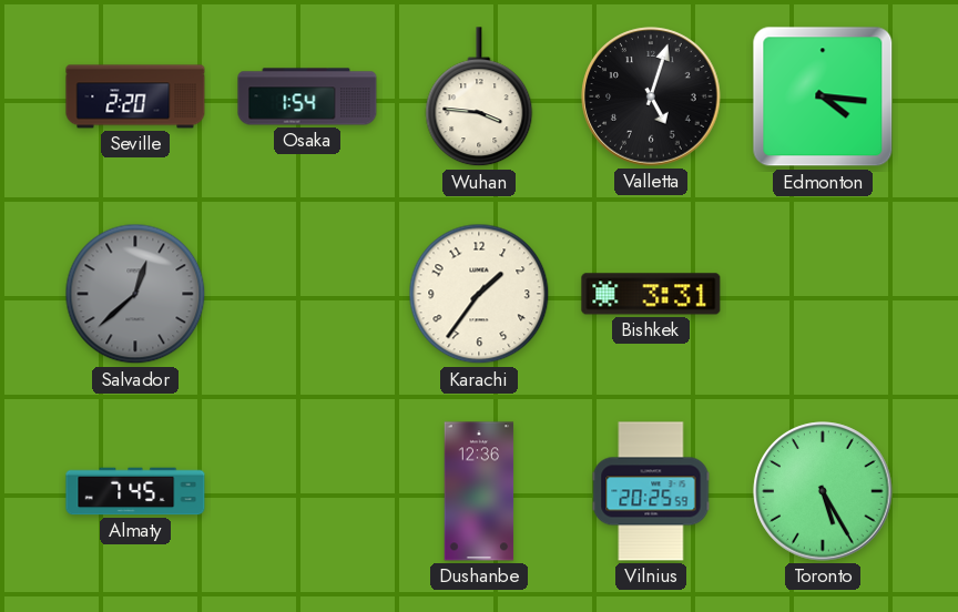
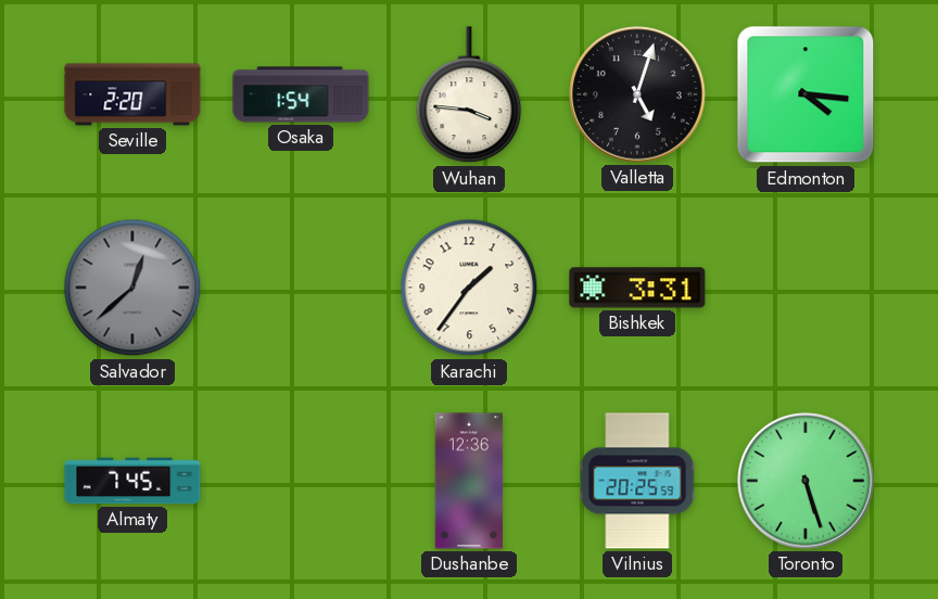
Toronto: 5:25 -> 5:27
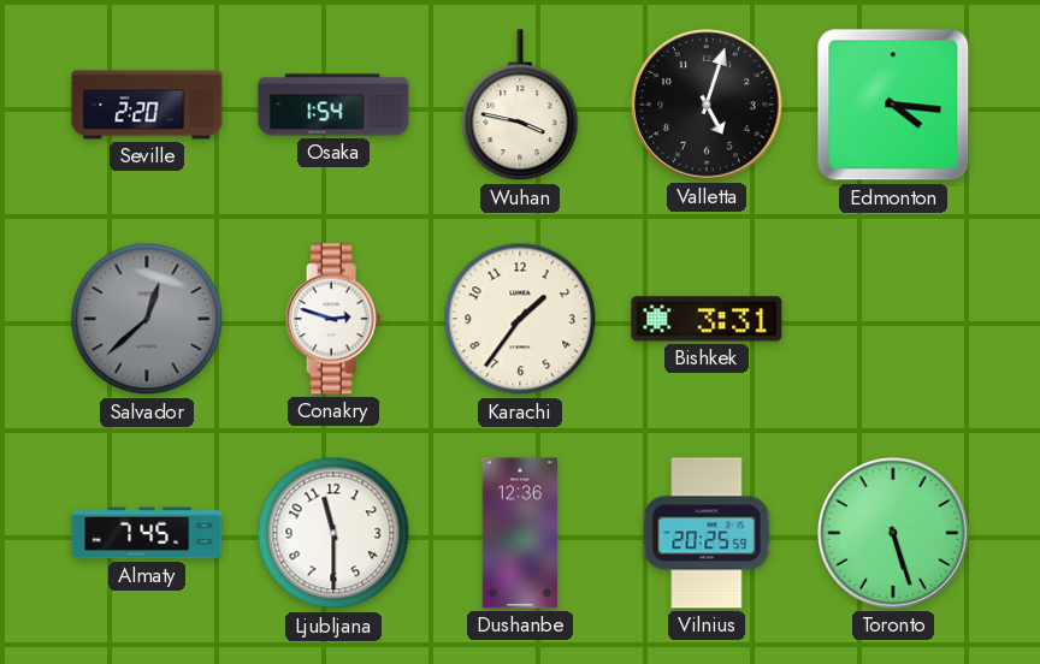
Wuhan: 3:46 -> 3:47
Conakry: none -> 2:48
Ljubljana: none -> 11:30
